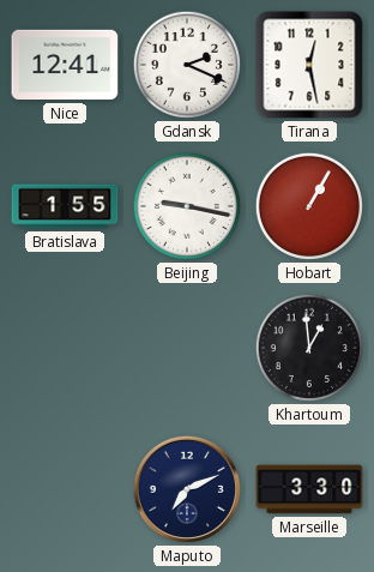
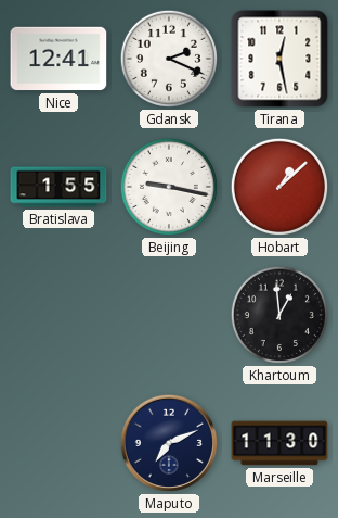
Hobart: 1:05 -> 1:08
Marseille: 3:30 -> 11:30
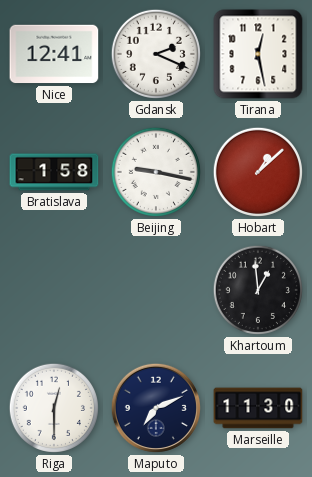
Bratislava: 1:55 -> 1:58
Riga: none -> 12:30
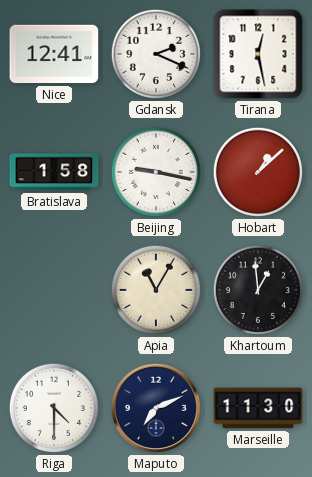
Apia: none -> 11:05
Riga: 12:30 -> 4:30
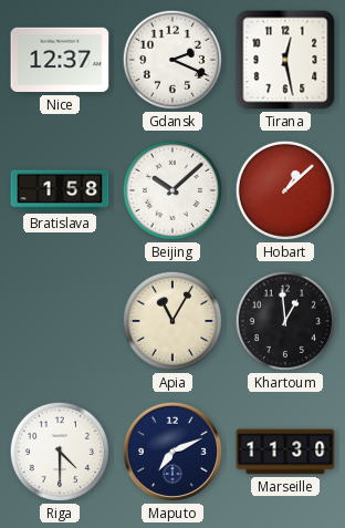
Nice: 12:41 -> 12:37
Beijing: 9:17 -> 10:08
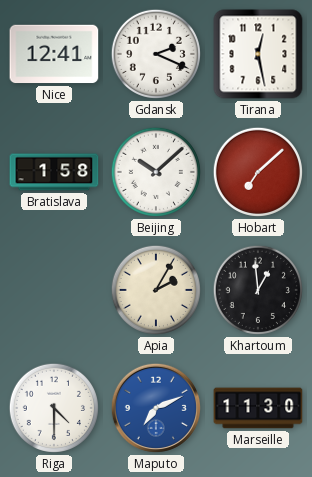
Nice: 12:37 -> 12:41
Hobart: 1:08 -> 7:08
Apia: 11:05 -> 2:05
Maputo dial: navy -> blue
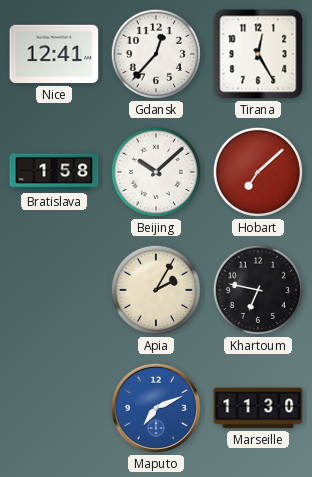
Gdansk: 2:19 -> 12:37
Tirana: 12:28 -> 12:25
Khartoum: 12:59 -> 6:47
Riga: 4:30 -> none
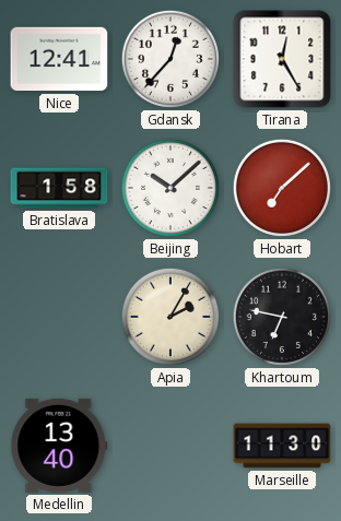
Medellin: none -> 13:40
Maputo: 7:11 -> none
